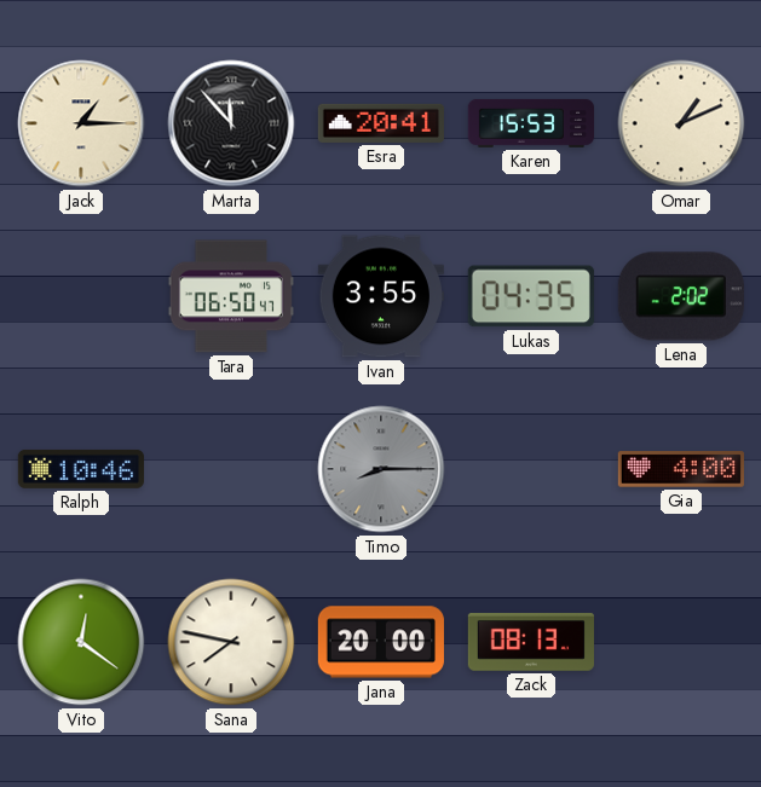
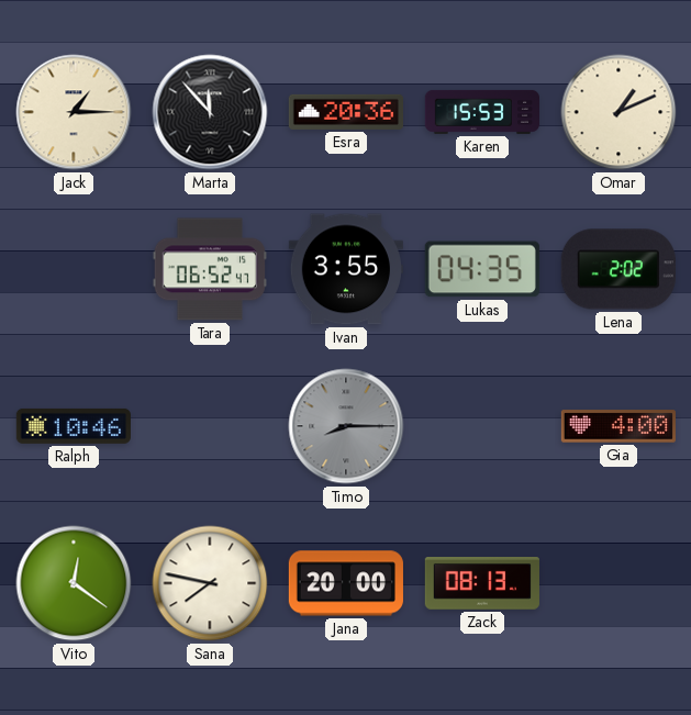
Esra: 20:41 -> 20:36
Tara: 06:50 -> 06:52
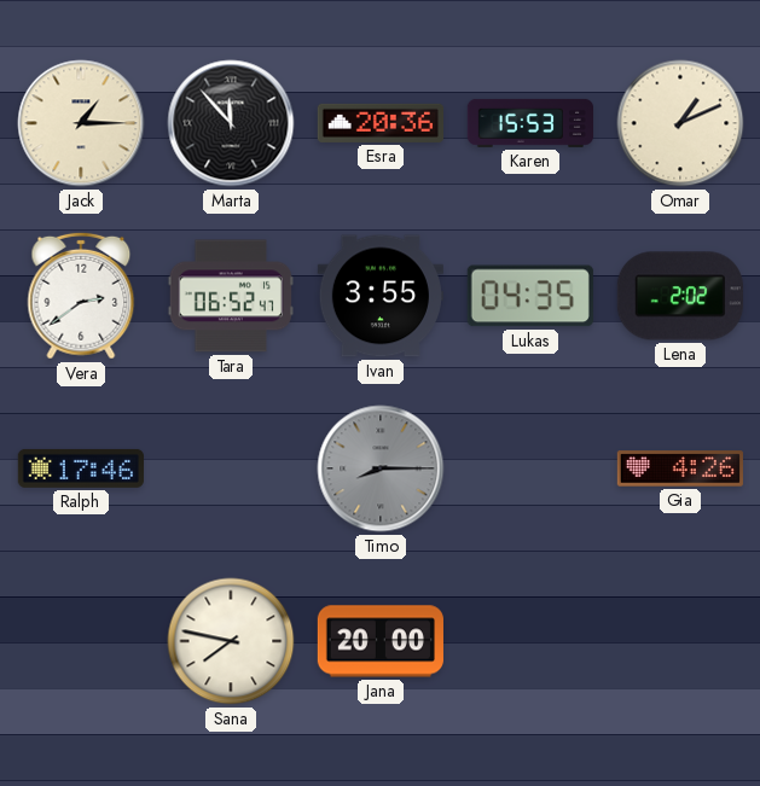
Vera: none -> 2:39
Ralph: 10:46 -> 17:46
Gia: 4:00 -> 4:26
Vito: 12:21 -> none
Zack: 08:13 -> none
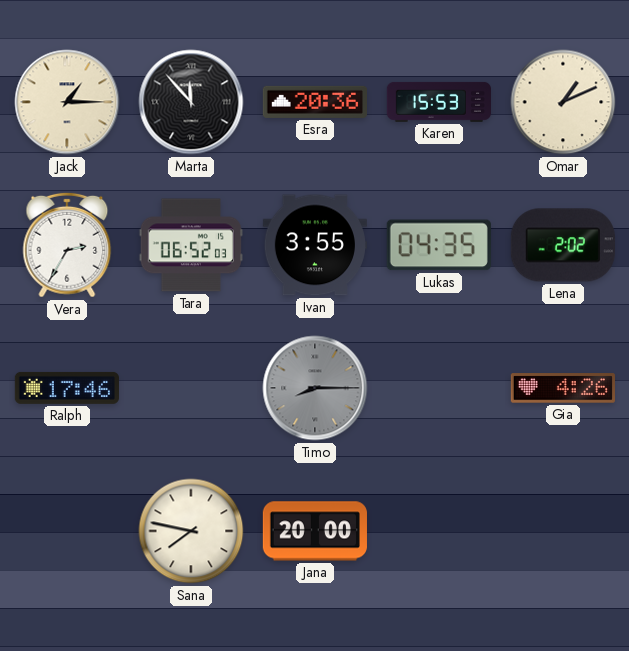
Vera: 2:39 -> 2:35
Tara: 06:52:47 -> 06:52:03
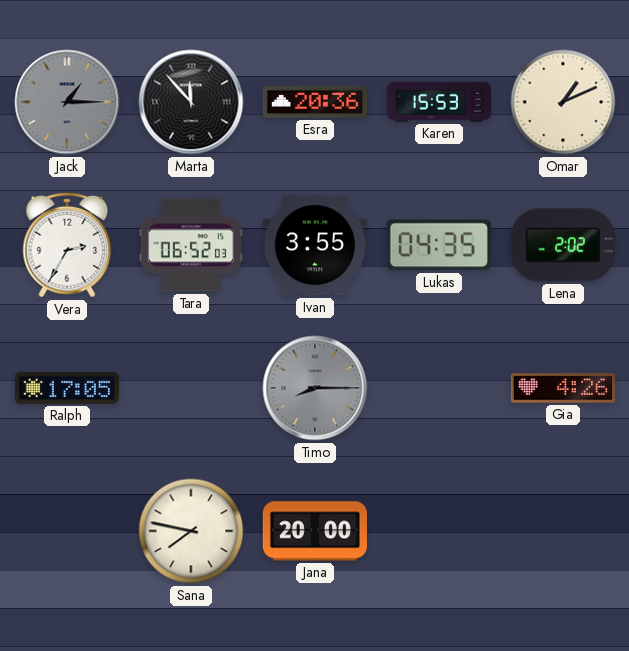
Jack dial: cream -> grey
Ralph: 17:46 -> 17:05
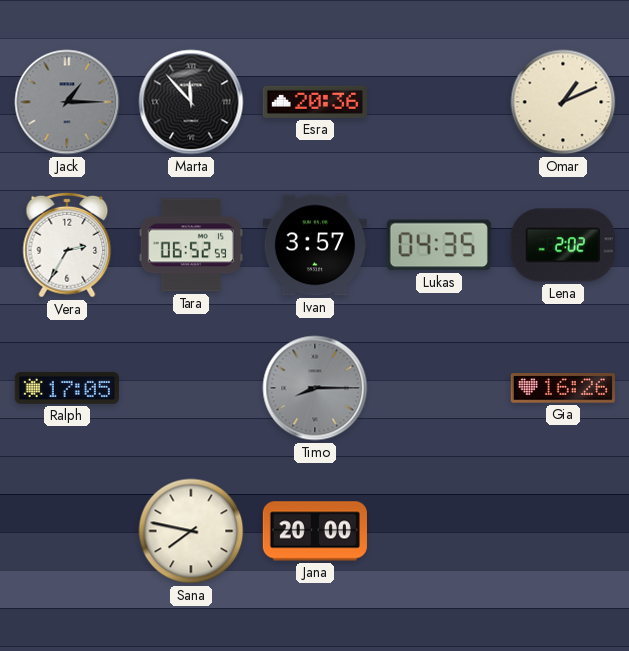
Karen: 15:53 -> none
Tara: 06:52:03 -> 06:52:59
Ivan: 3:55 -> 3:57
Gia: 4:26 -> 16:26
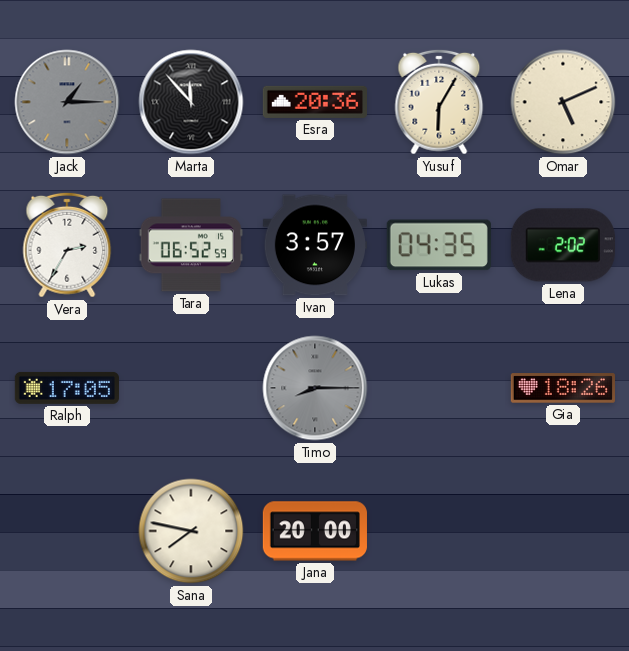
Yusuf: none -> 6:05
Omar: 1:11 -> 5:11
Gia: 16:26 -> 18:26
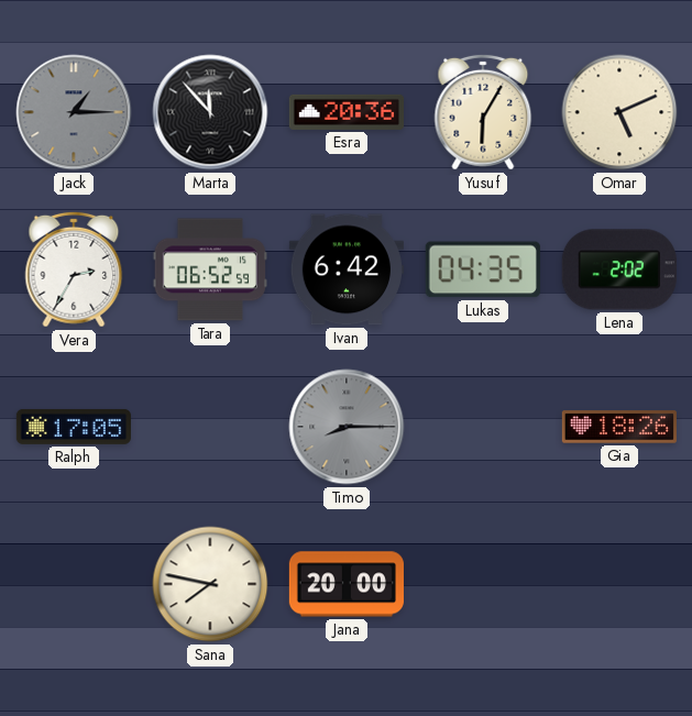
Ivan: 3:57 -> 6:42
